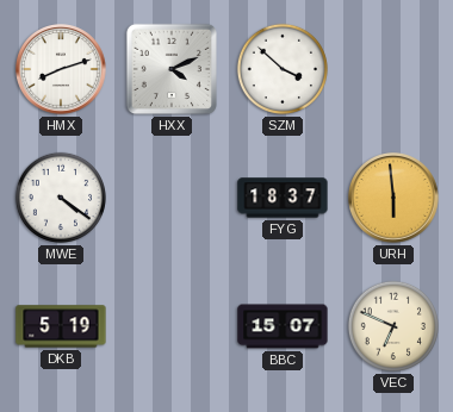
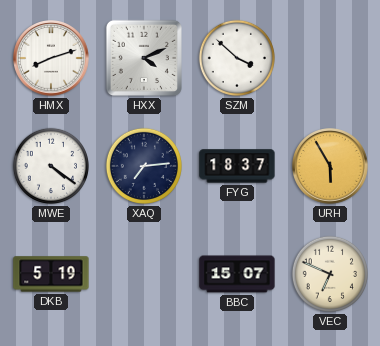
XAQ: none -> 7:14
URH: 5:59 -> 5:55
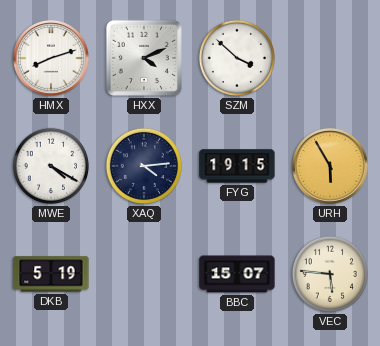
MWE: 4:21 -> 4:20
XAQ: 7:14 -> 4:14
FYG: 18:37 -> 19:15
VEC: 6:49 -> 5:46
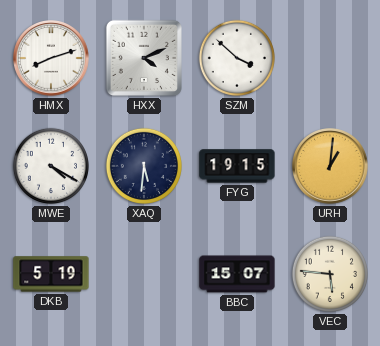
XAQ: 4:14 -> 5:31
URH: 5:55 -> 1:01
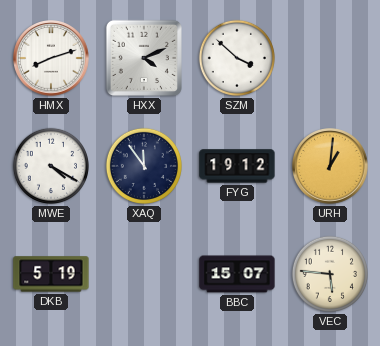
XAQ: 5:31 -> 11:54
FYG: 19:15 -> 19:12
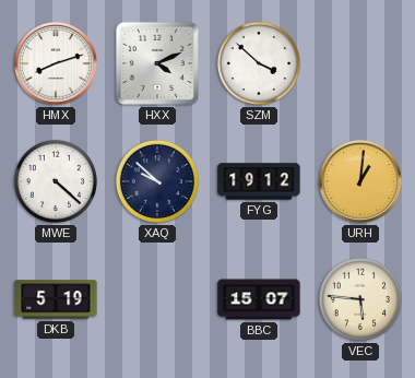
MWE: 4:20 -> 4:22
XAQ: 11:54 -> 9:52
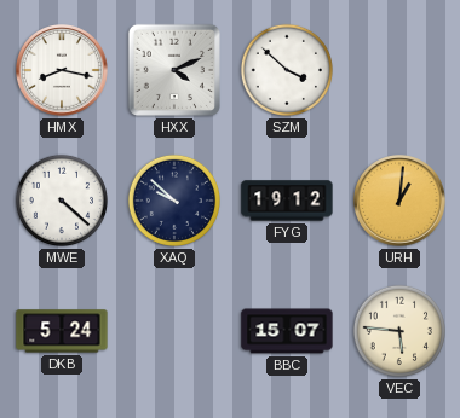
HMX: 8:12 -> 8:17
DKB: 5:19 -> 5:24
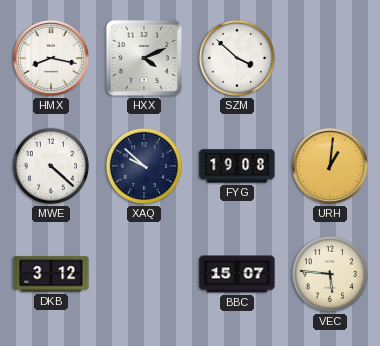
FYG: 19:12 -> 19:08
DKB: 5:24 -> 3:12
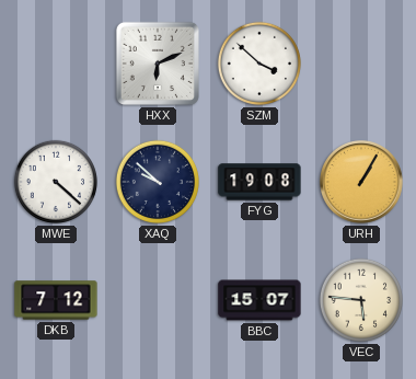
HMX: 8:17 -> none
HXX: 4:11 -> 6:11
URH: 1:01 -> 1:05
DKB: 3:12 -> 7:12
